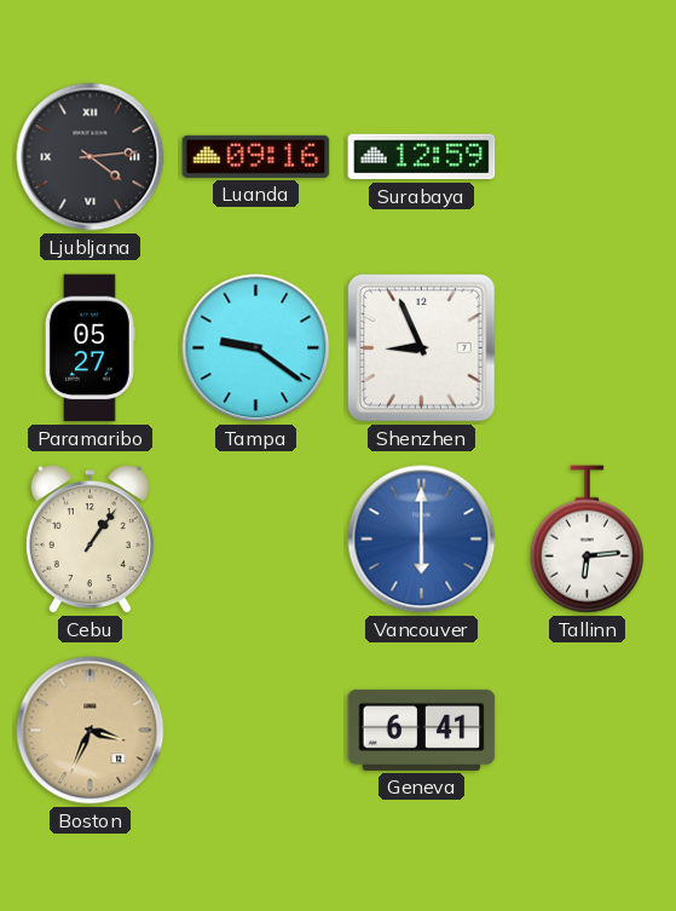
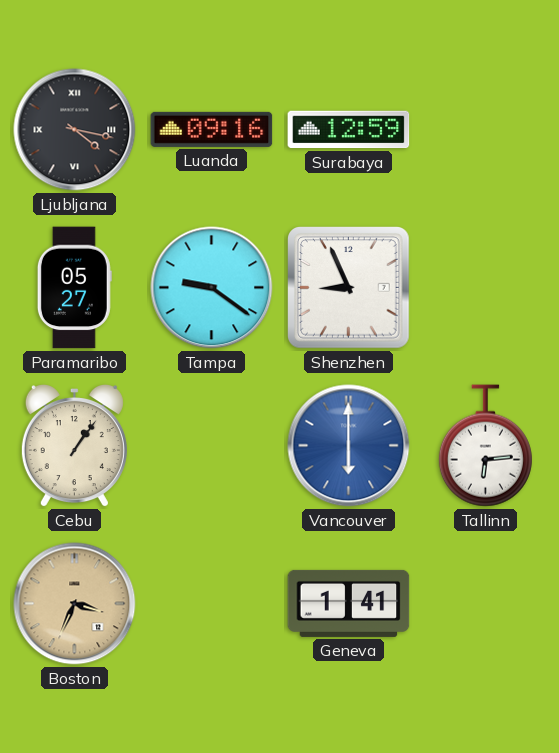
Ljubljana: 4:14 -> 4:17
Geneva: 6:41 -> 1:41
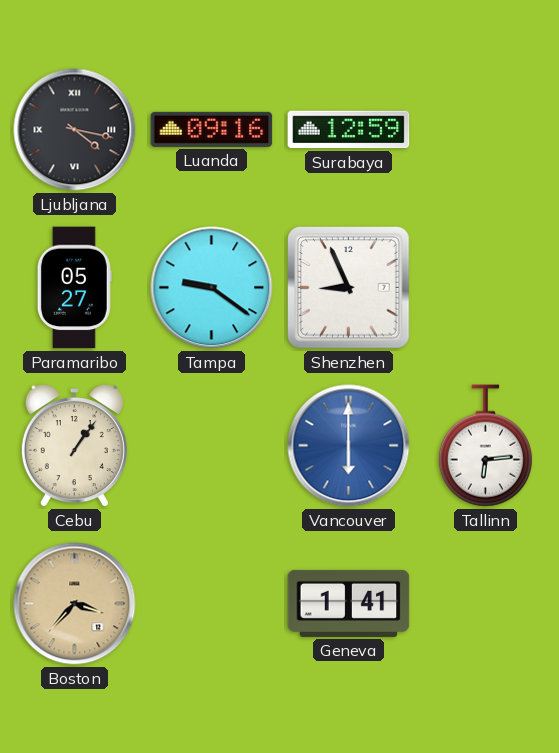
Boston: 3:34 -> 3:37
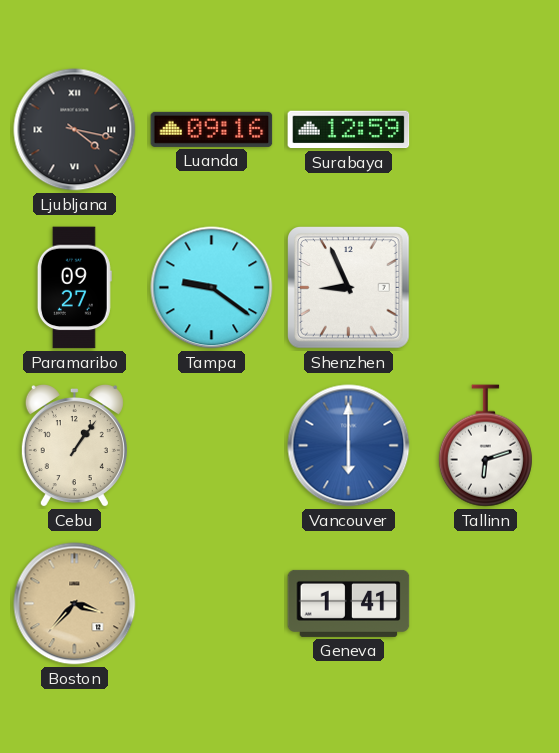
Paramaribo: 05:27 -> 09:27
Tallinn: 6:14 -> 6:12
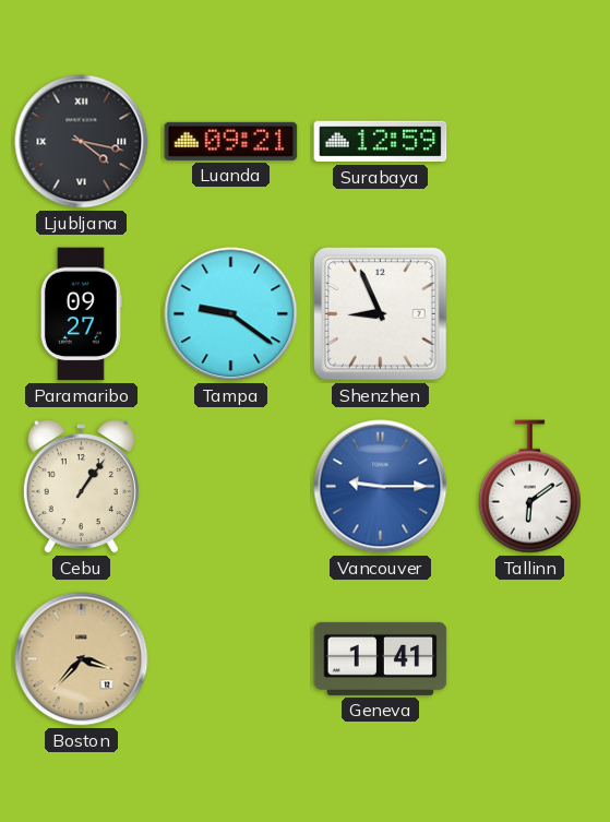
Luanda: 09:16 -> 09:21
Vancouver: 6:00 -> 9:15
Tallinn: 6:12 -> 6:09
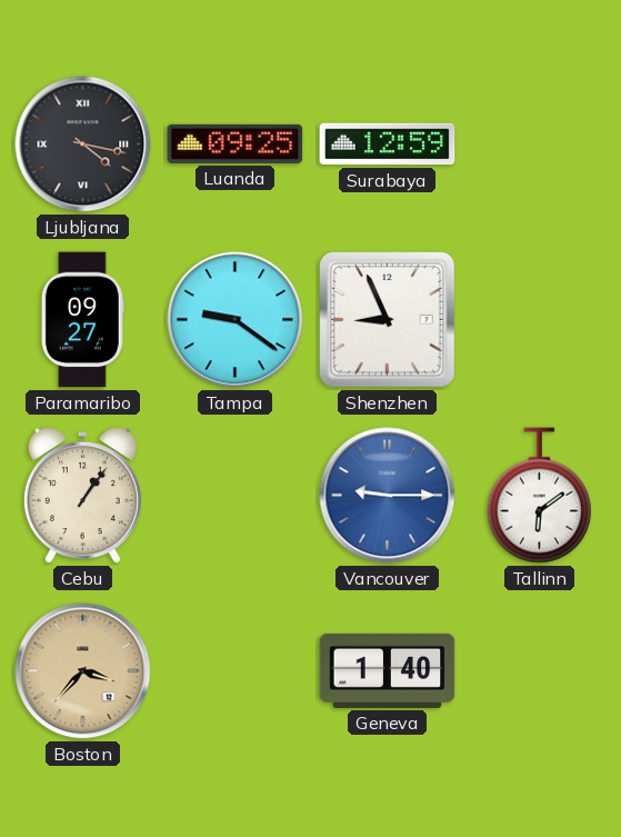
Luanda: 09:21 -> 09:25
Geneva: 1:41 -> 1:40
